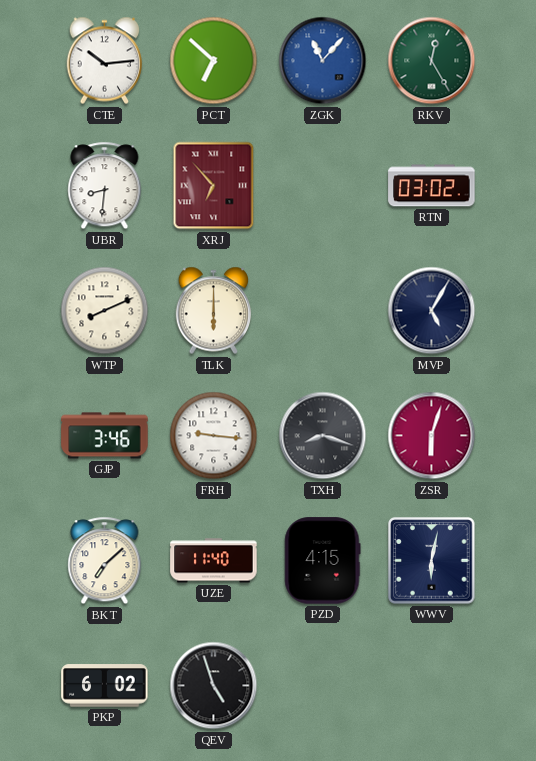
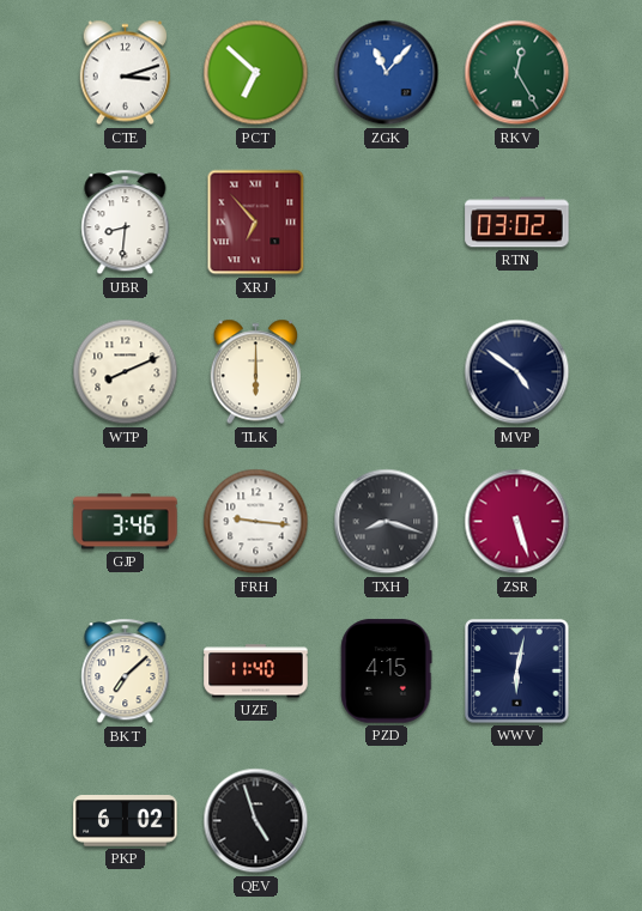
CTE: 10:14 -> 3:12
MVP: 5:05 -> 4:51
ZSR: 6:03 -> 5:27
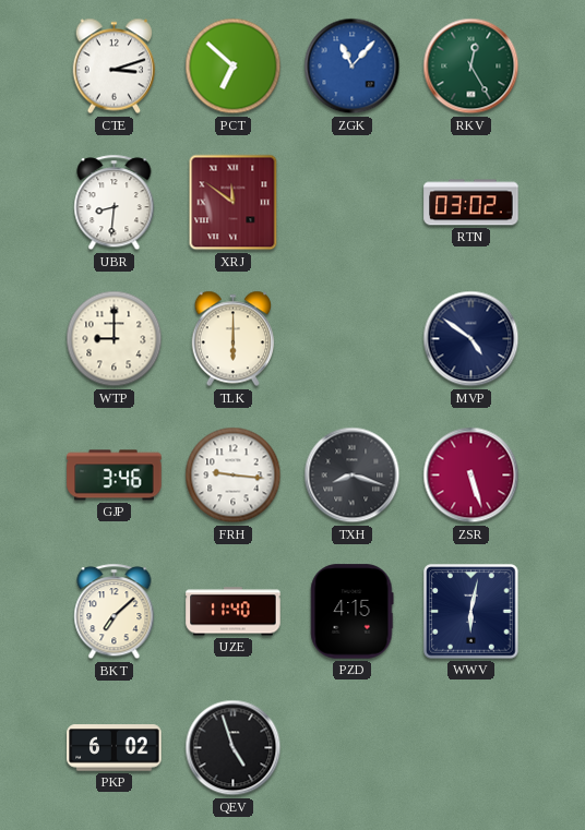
XRJ: 6:53 -> 11:51
WTP: 8:11 -> 9:00
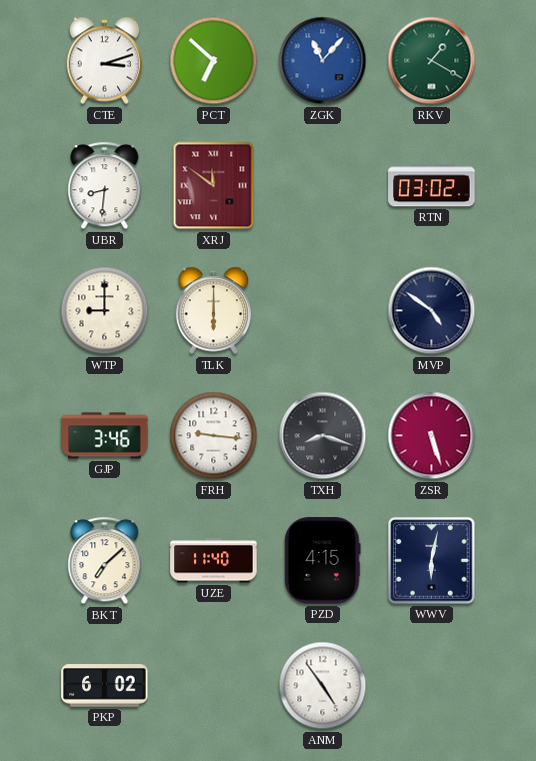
RKV: 12:25 -> 1:20
QEV: 4:57 -> none
ANM: none -> 4:54
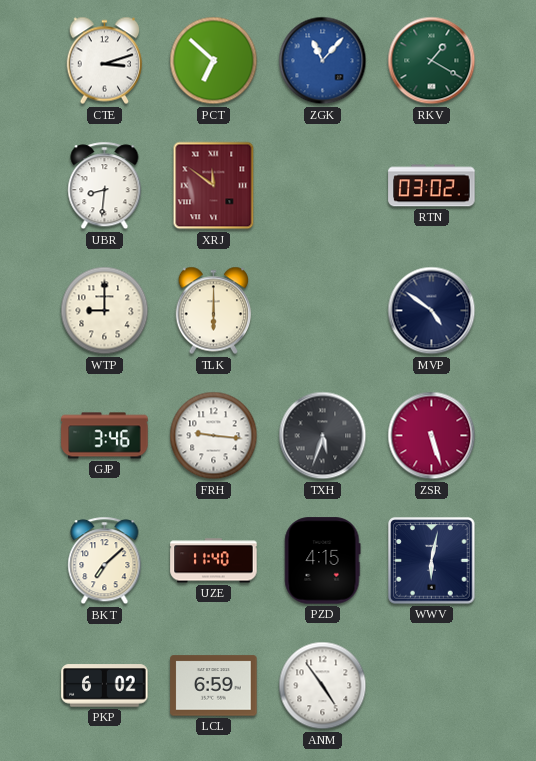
TXH: 8:18 -> 5:33
LCL: none -> 6:59
